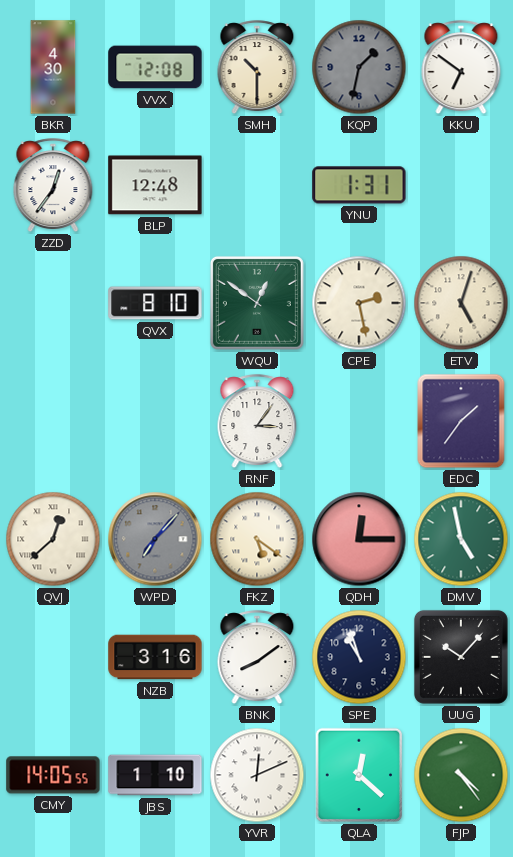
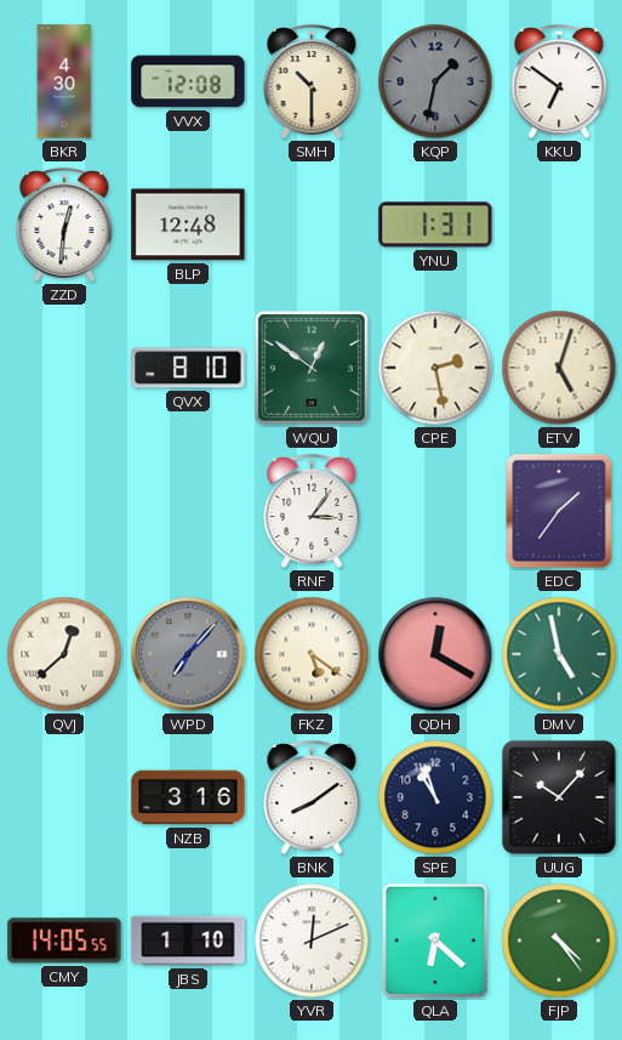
ZZD: 12:36 -> 12:31
QDH: 12:15 -> 12:20
QLA: 12:22 -> 6:22
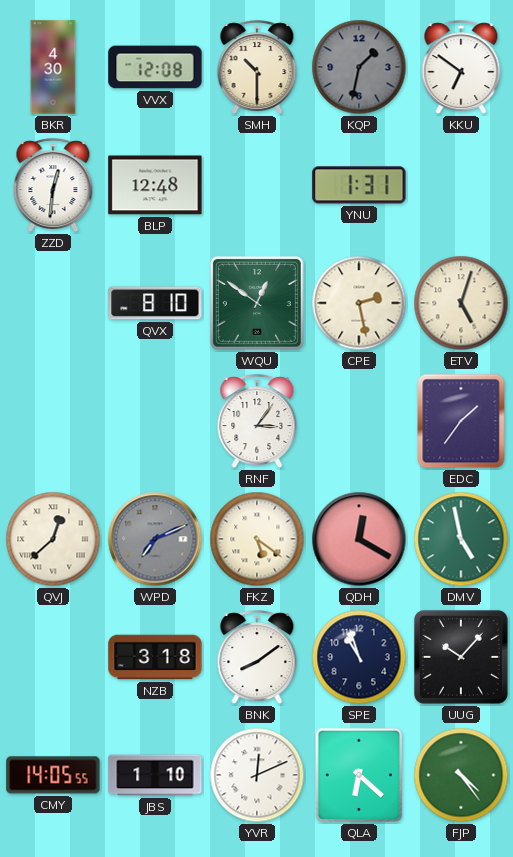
WPD: 7:07 -> 7:11
NZB: 3:16 -> 3:18
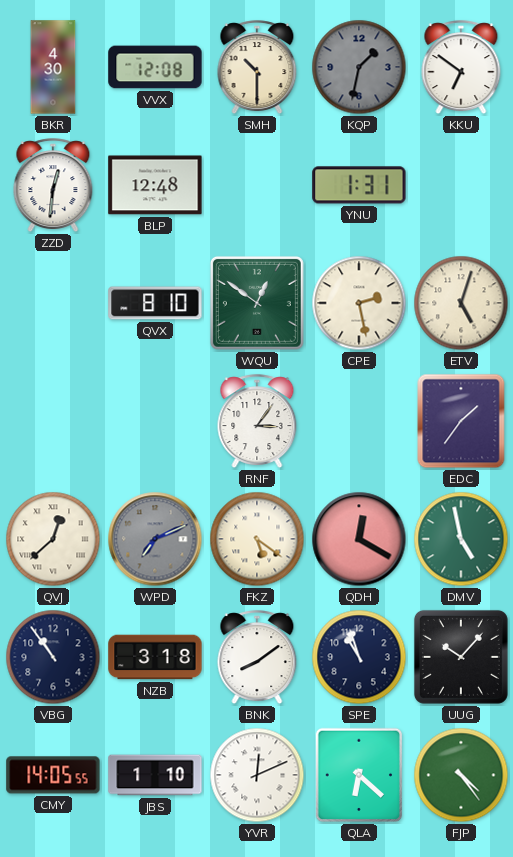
VBG: none -> 10:54
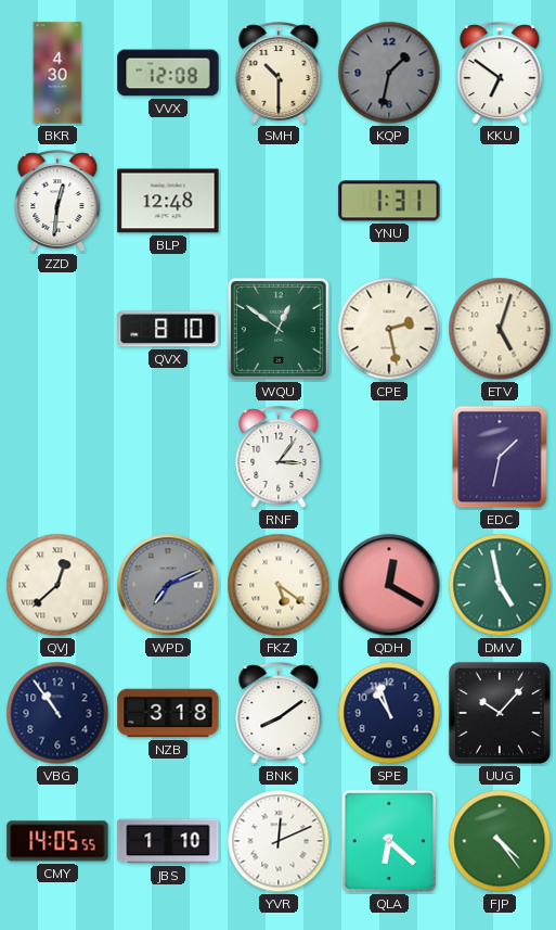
EDC: 1:36 -> 1:32
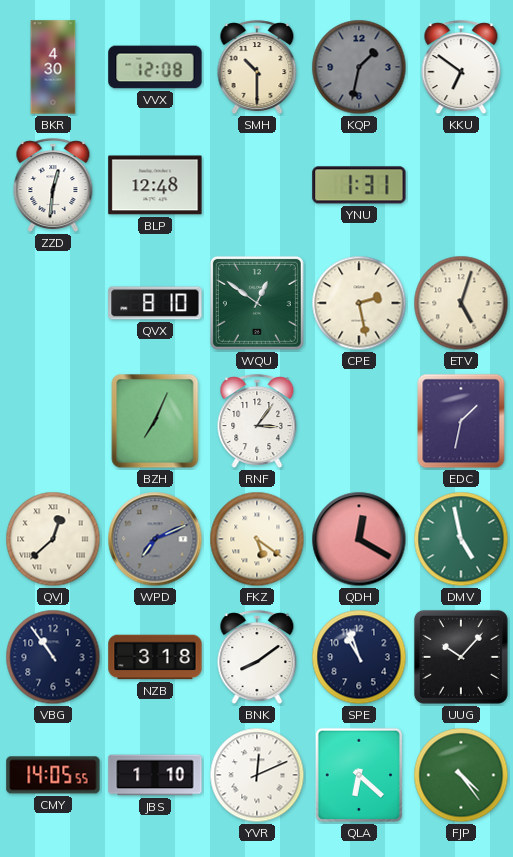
BZH: none -> 7:04
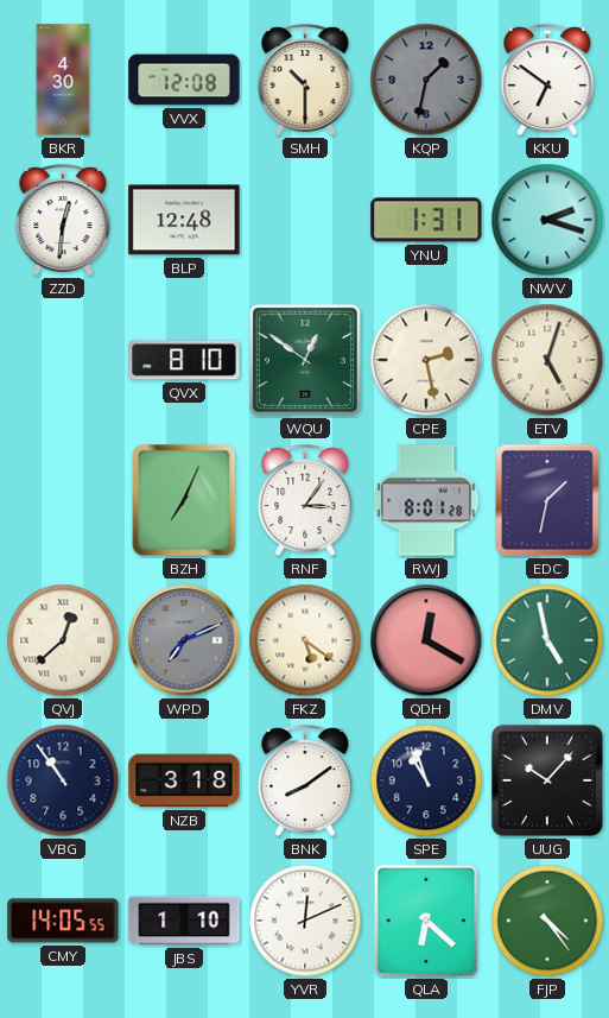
NWV: none -> 2:18
RWJ: none -> 8:01
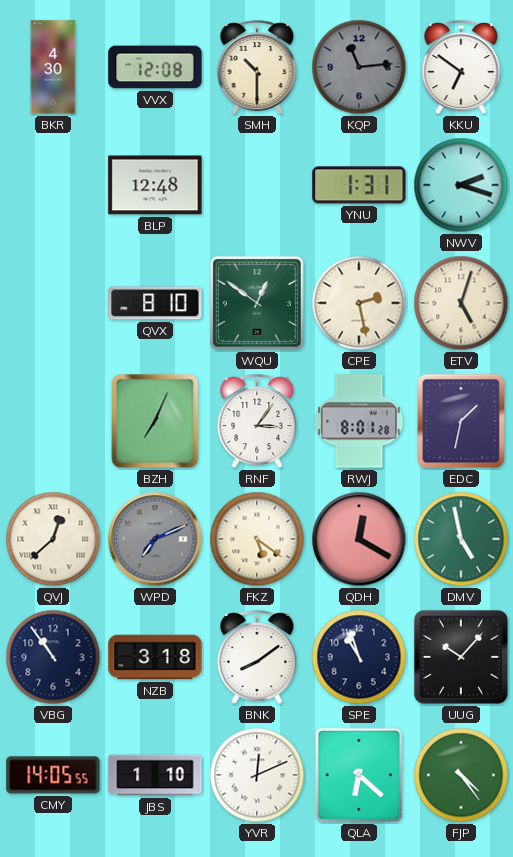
KQP: 1:32 -> 11:14
ZZD: 12:31 -> none
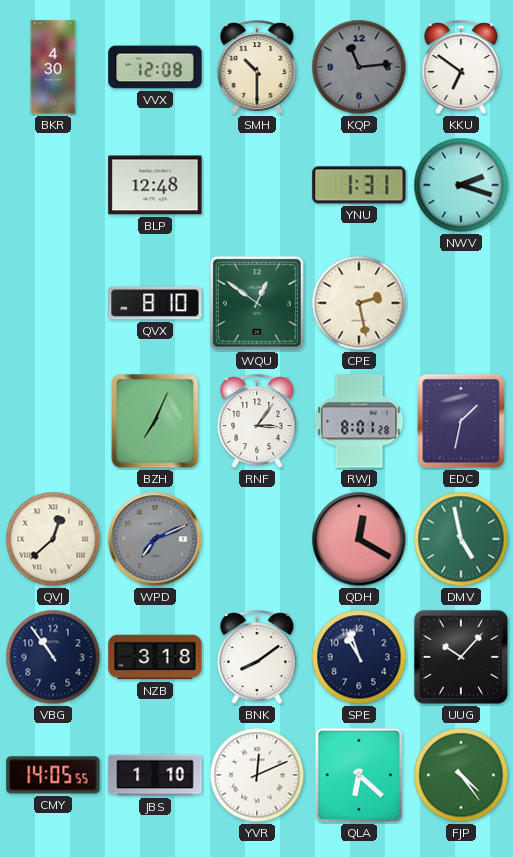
ETV: 5:03 -> none
FKZ: 5:21 -> none
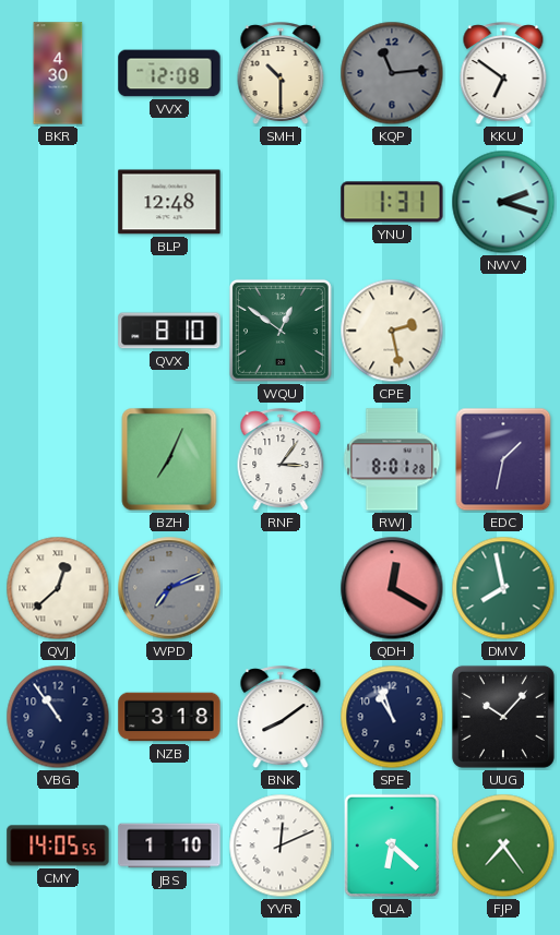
DMV: 4:58 -> 7:58
FJP: 4:24 -> 7:24
